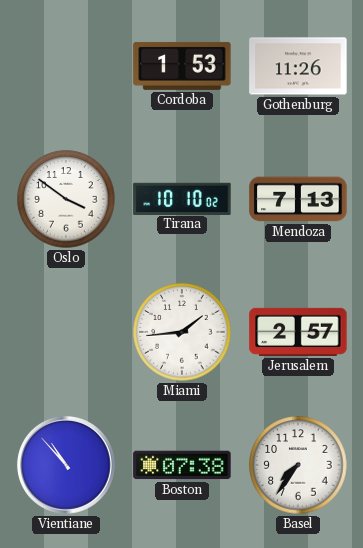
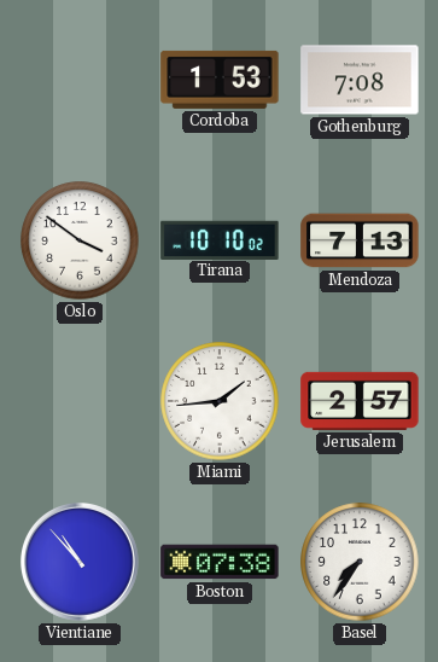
Gothenburg: 11:26 -> 7:08
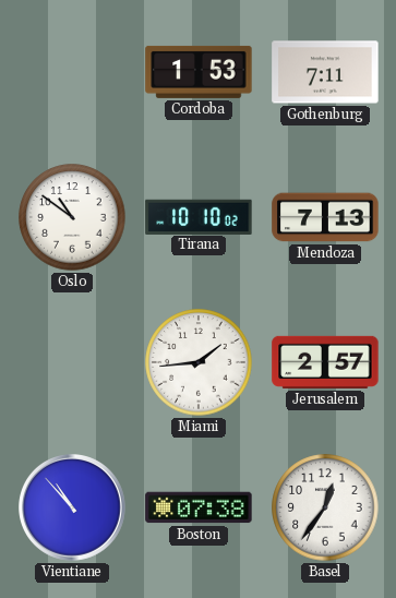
Gothenburg: 7:08 -> 7:11
Oslo: 3:51 -> 10:51
Basel: 7:36 -> 12:36
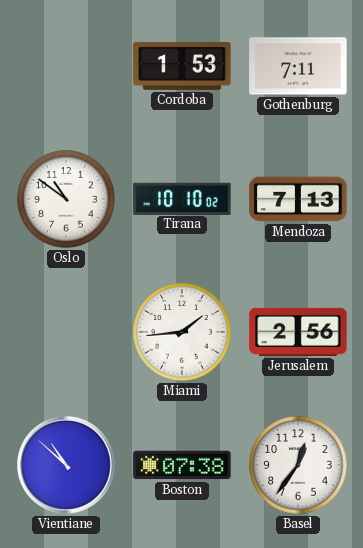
Jerusalem: 2:57 -> 2:56
Vientiane: 10:53 -> 10:52
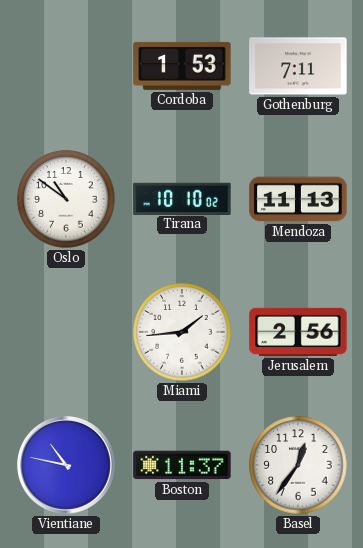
Mendoza: 7:13 -> 11:13
Vientiane: 10:52 -> 10:47
Boston: 07:38 -> 11:37
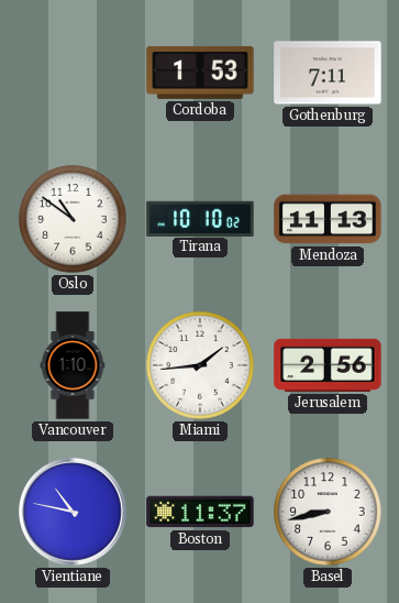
Vancouver: none -> 1:10
Basel: 12:36 -> 8:43
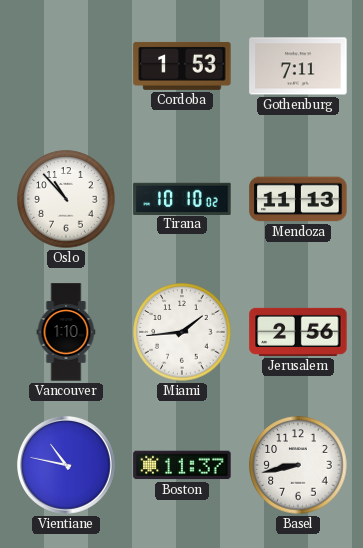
Oslo: 10:51 -> 10:53
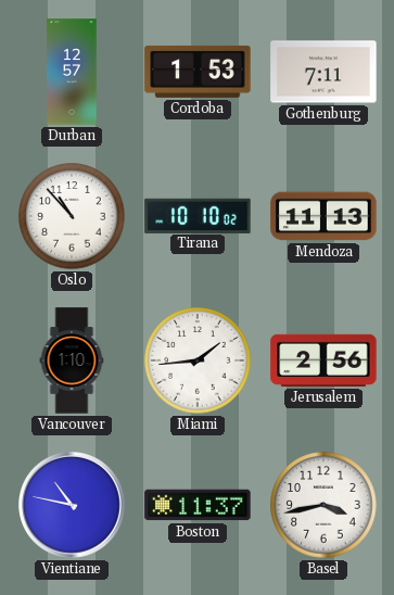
Durban: none -> 12:57
Basel: 8:43 -> 3:43
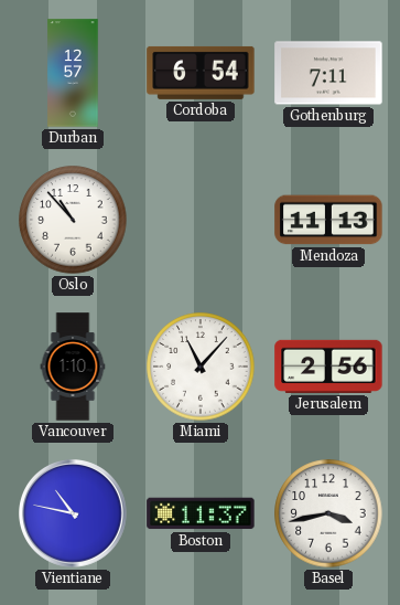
Cordoba: 1:53 -> 6:54
Tirana: 10:10 -> none
Miami: 1:44 -> 11:07
